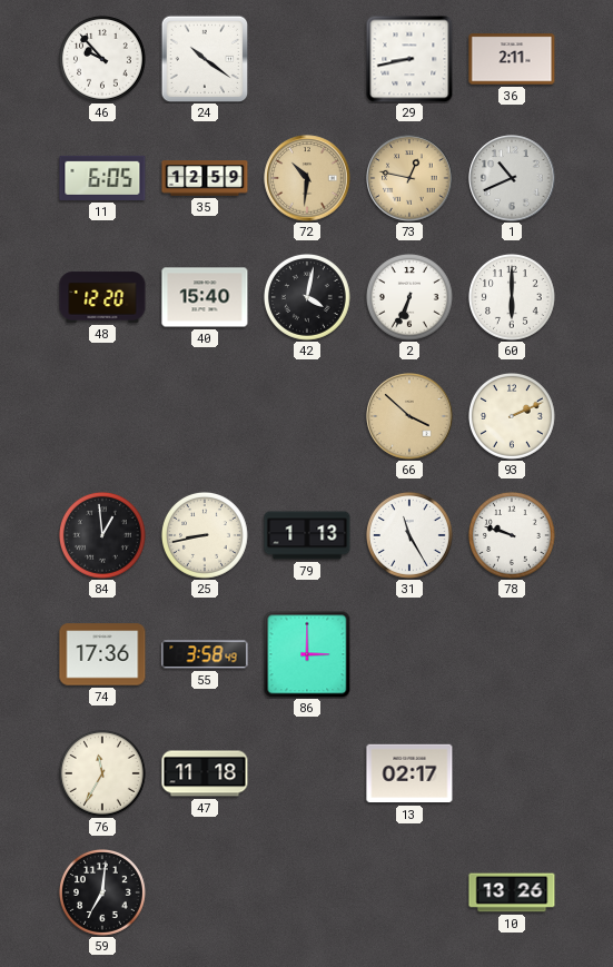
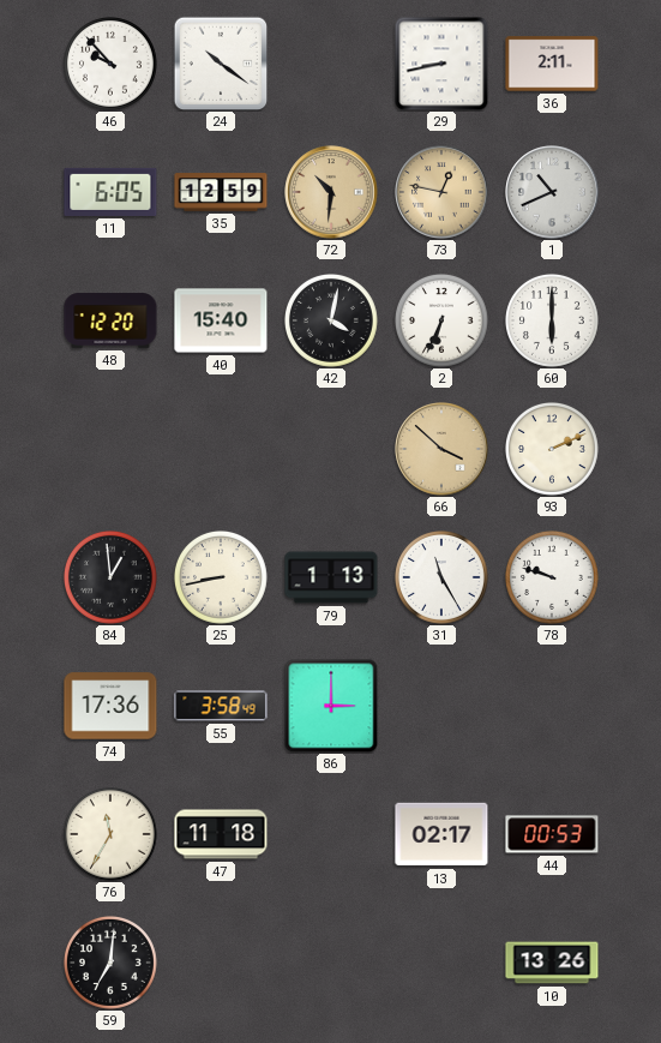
44: none -> 00:53
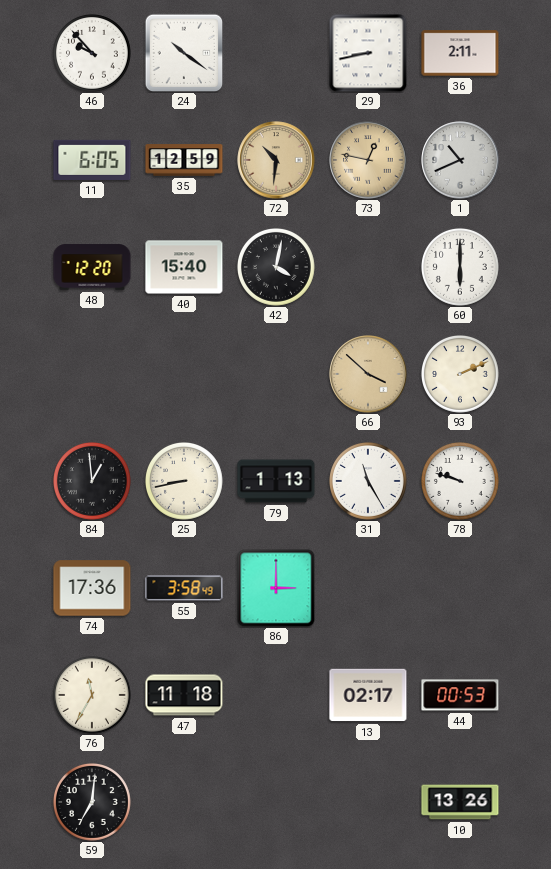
2: 6:34 -> none
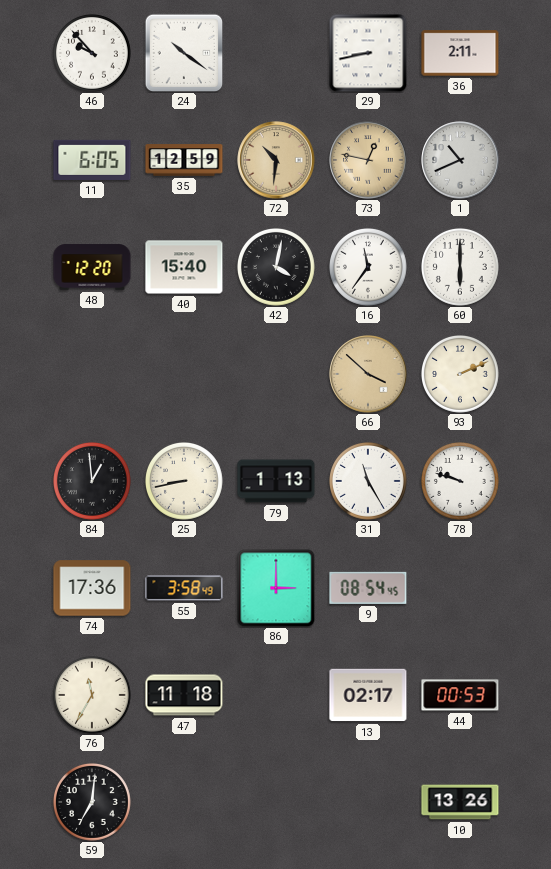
16: none -> 11:36
9: none -> 08:54
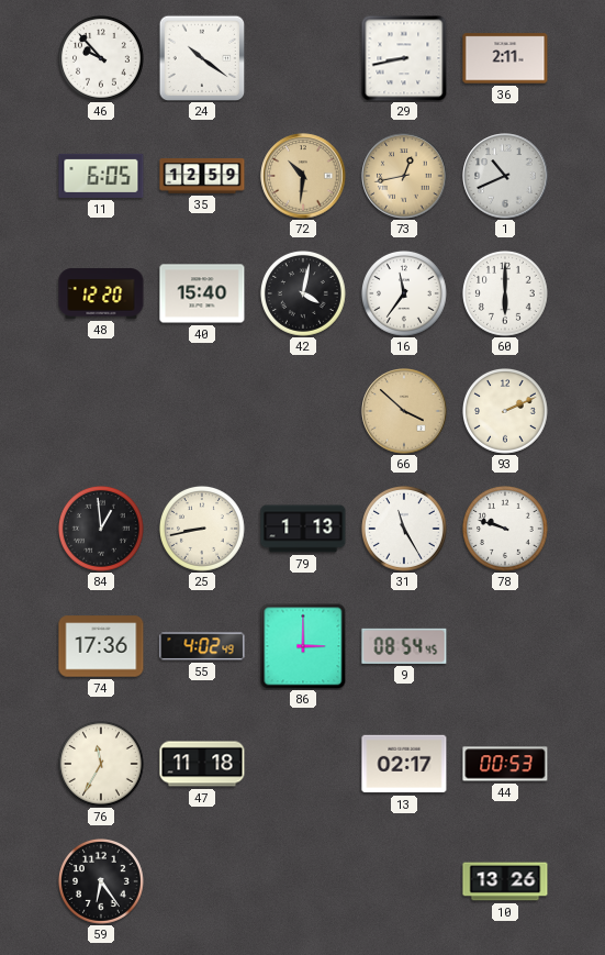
73: 12:47 -> 12:43
55: 3:58 -> 4:02
59: 7:01 -> 6:24
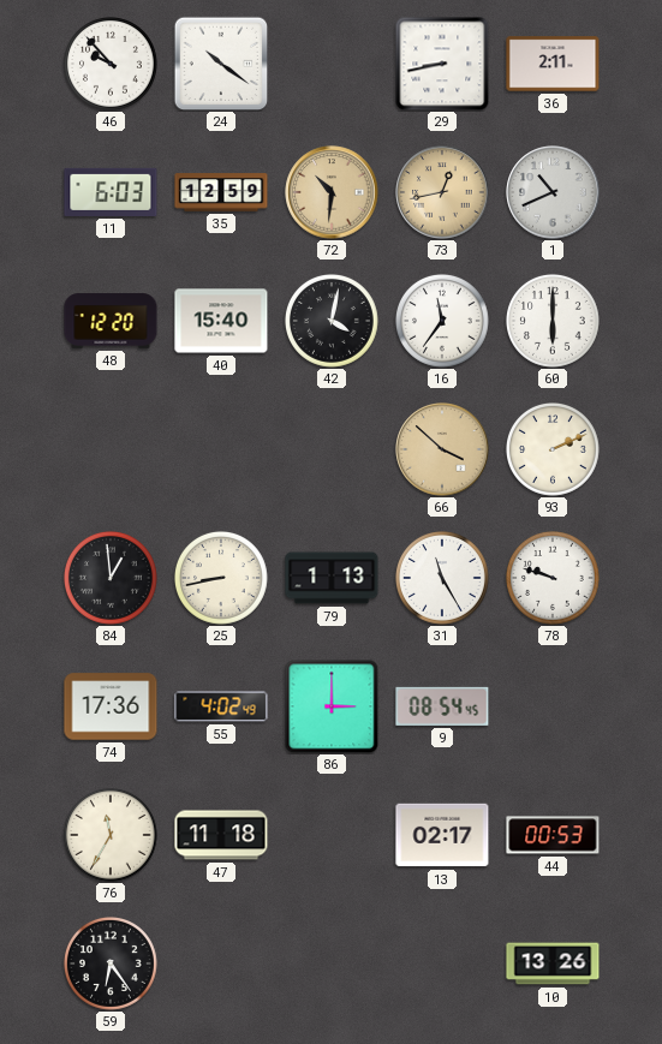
11: 6:05 -> 6:03
